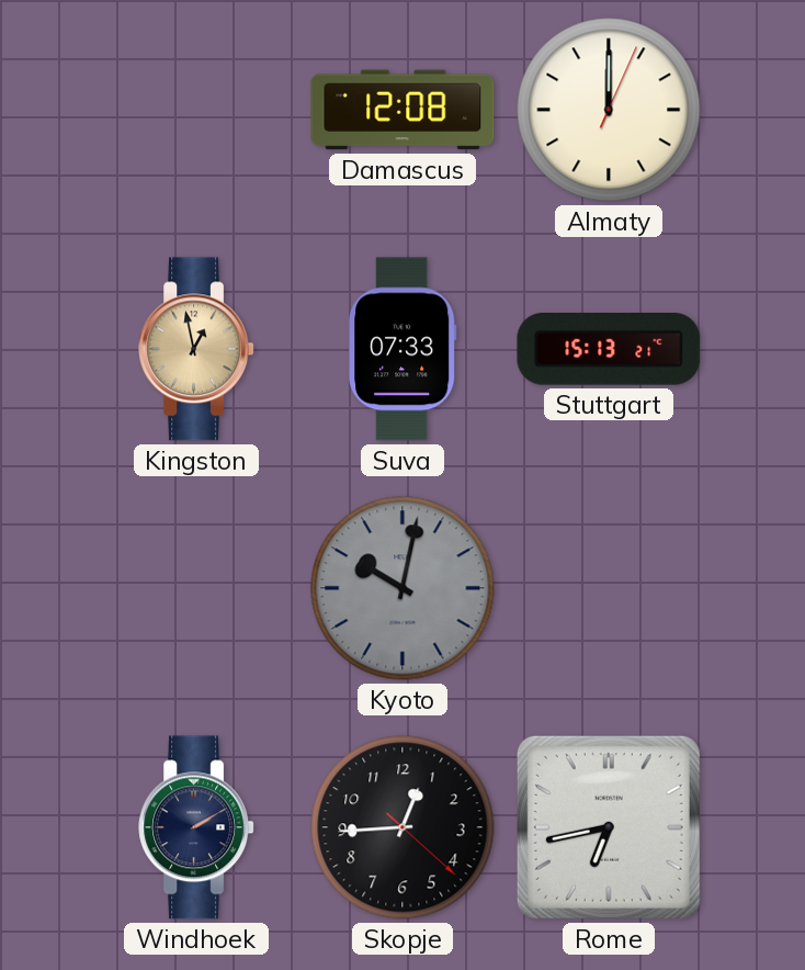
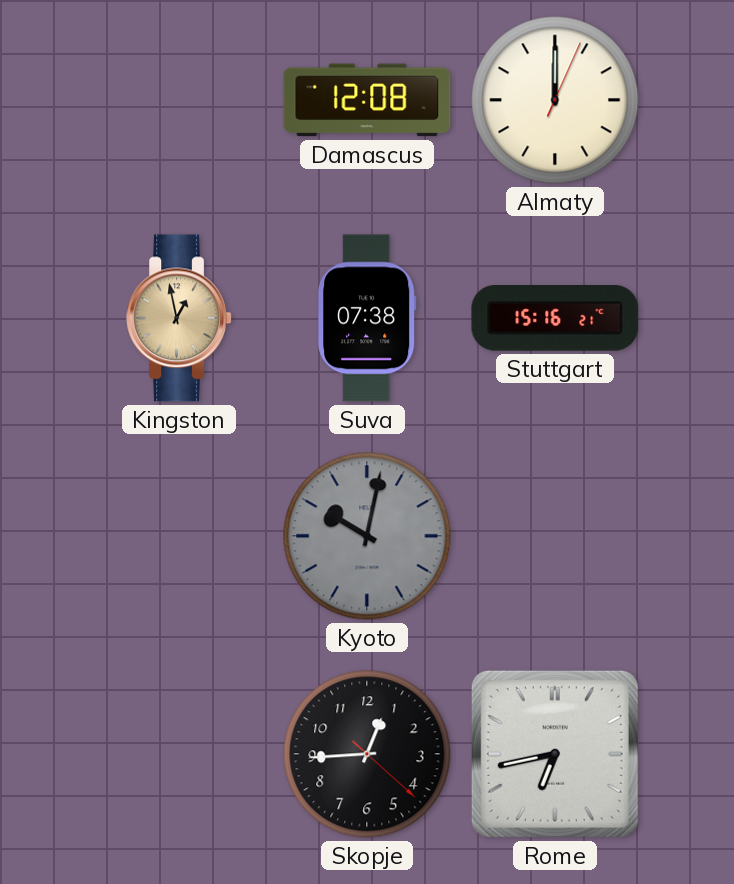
Suva: 07:33 -> 07:38
Stuttgart: 15:13 -> 15:16
Windhoek: 2:10 -> none
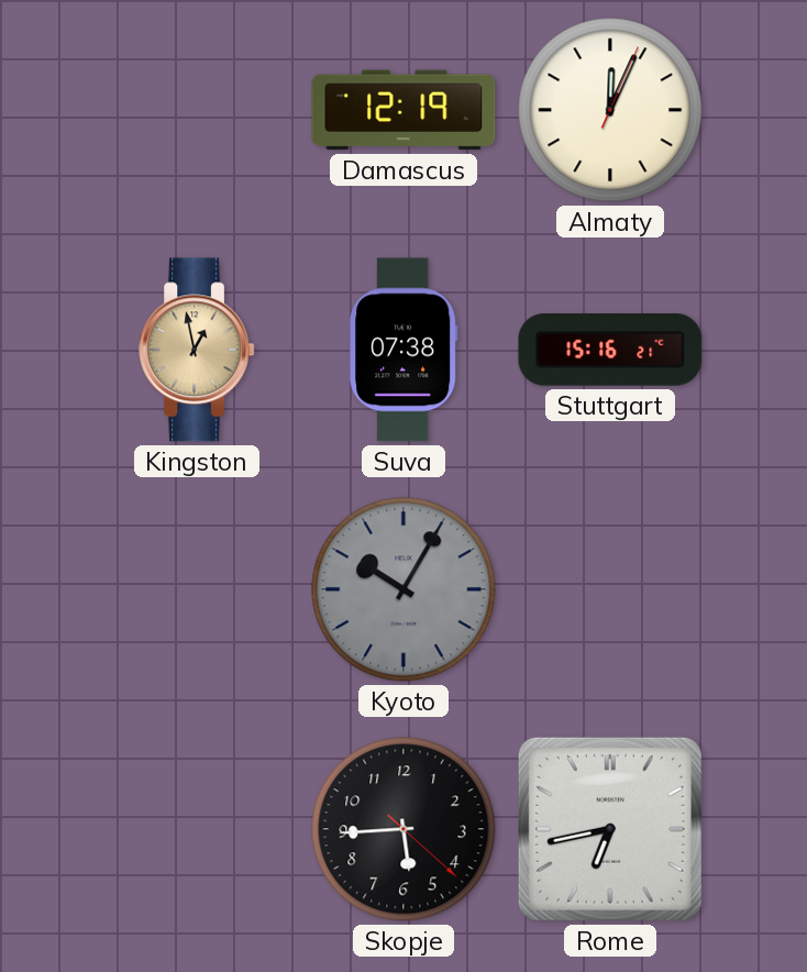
Damascus: 12:08 -> 12:19
Almaty: 12:00 -> 12:04
Kyoto: 10:02 -> 10:05
Skopje: 12:44 -> 5:44
